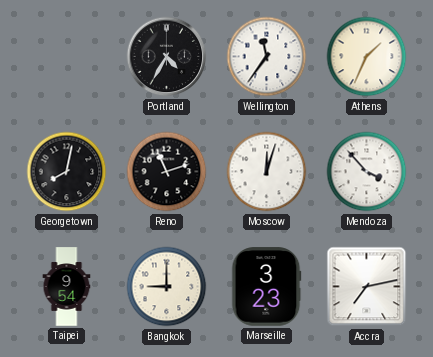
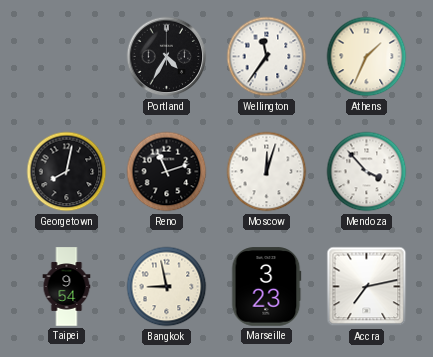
Bangkok: 9:00 -> 8:58
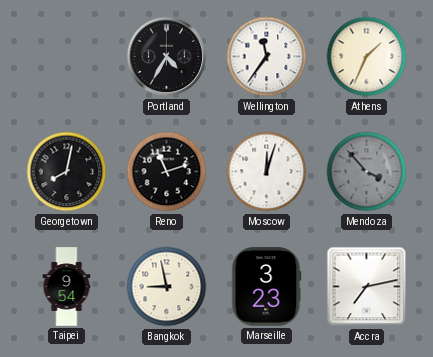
Mendoza dial: white -> grey
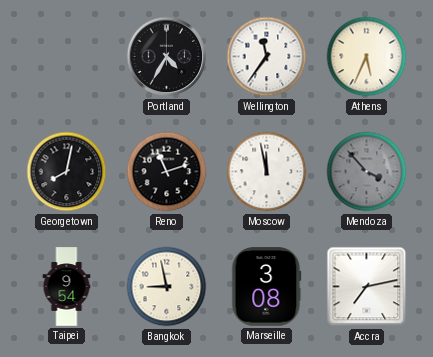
Athens: 1:34 -> 5:34
Moscow: 12:03 -> 11:58
Marseille: 3:23 -> 3:08
